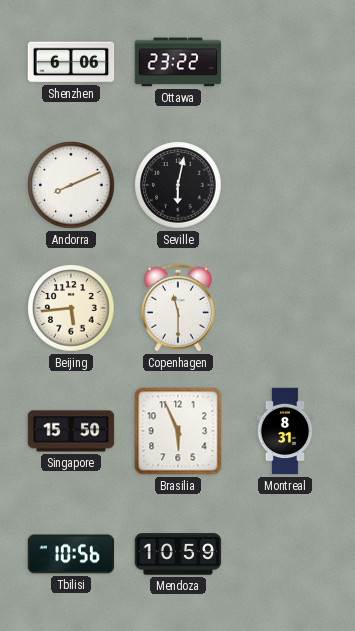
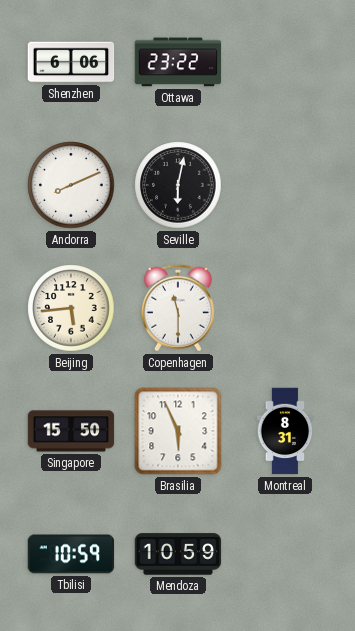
Tbilisi: 10:56 -> 10:59
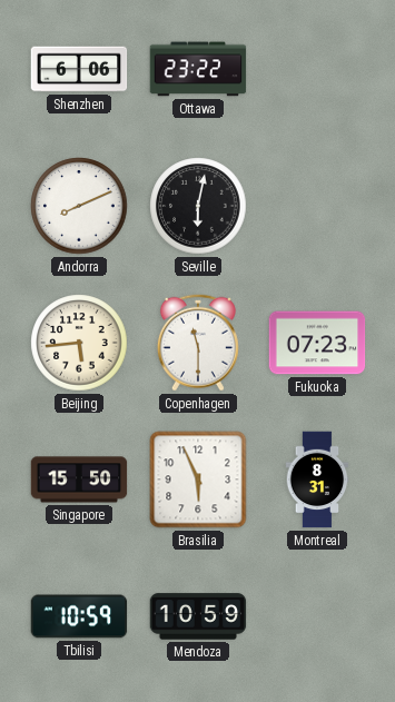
Fukuoka: none -> 07:23
